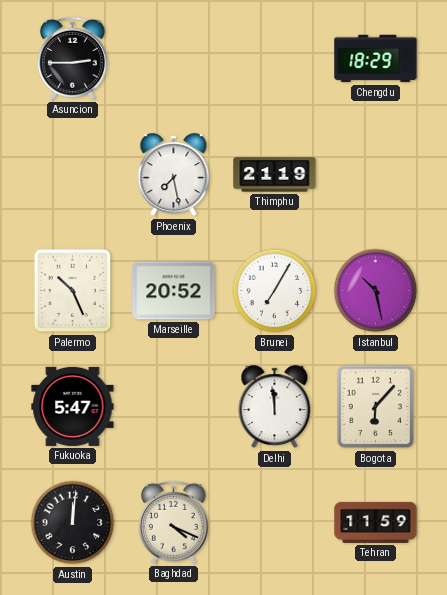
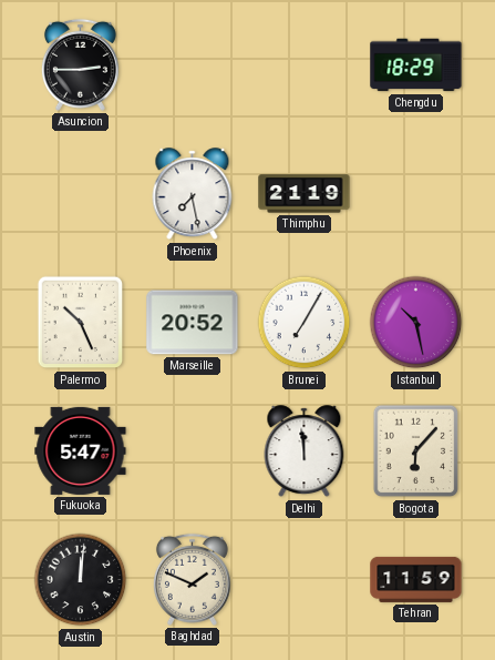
Baghdad: 4:19 -> 1:49
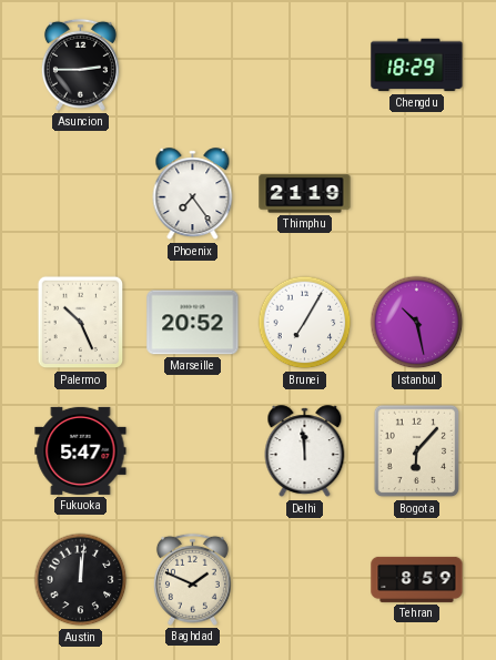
Phoenix: 7:28 -> 7:24
Tehran: 11:59 -> 8:59
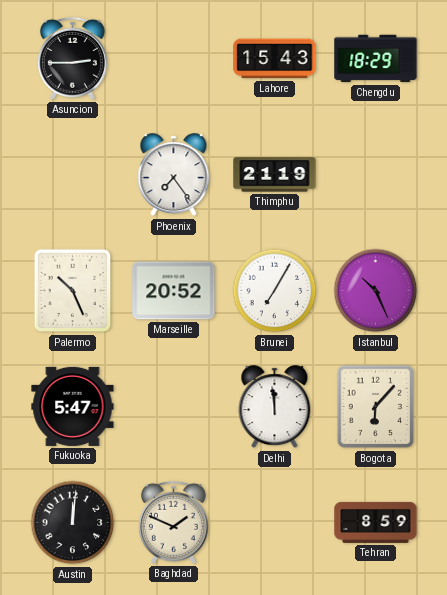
Lahore: none -> 15:43
Istanbul: 10:28 -> 10:26
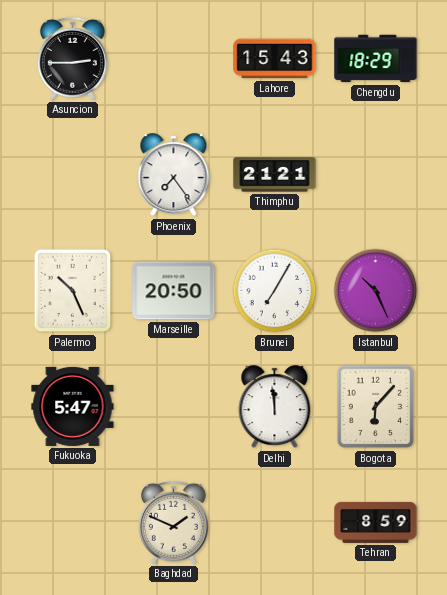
Thimphu: 21:19 -> 21:21
Marseille: 20:52 -> 20:50
Austin: 12:01 -> none
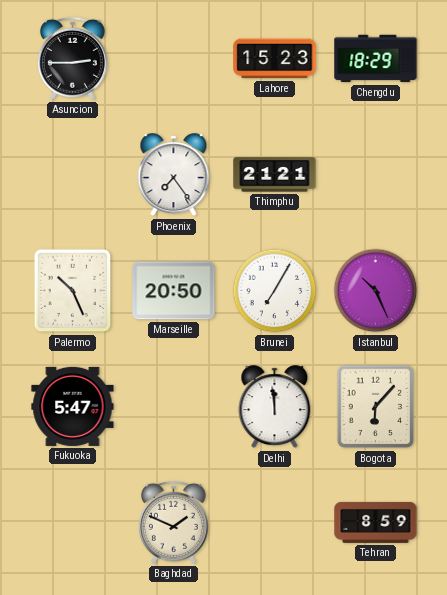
Lahore: 15:43 -> 15:23
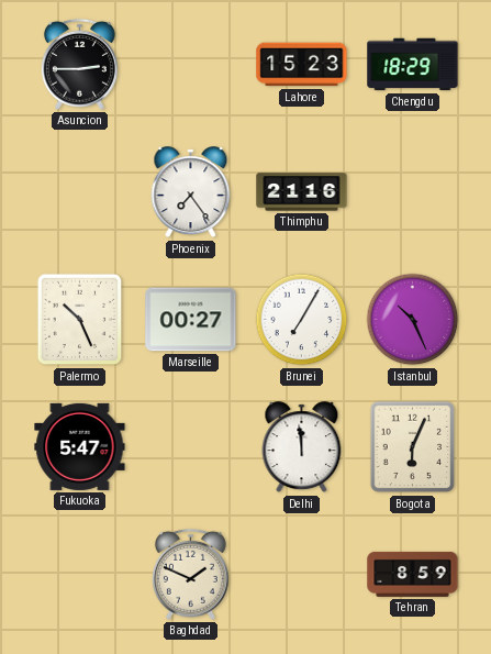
Thimphu: 21:21 -> 21:16
Marseille: 20:50 -> 00:27
Bogota: 6:07 -> 6:04
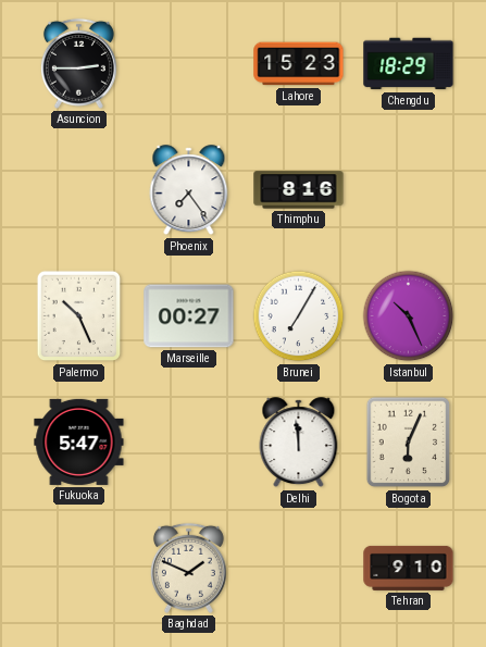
Thimphu: 21:16 -> 8:16
Tehran: 8:59 -> 9:10
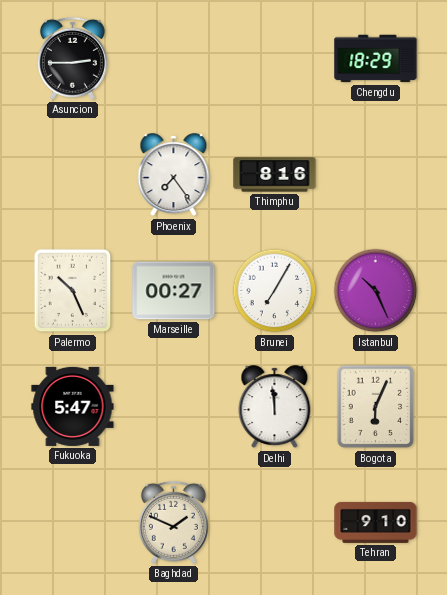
Lahore: 15:23 -> none
